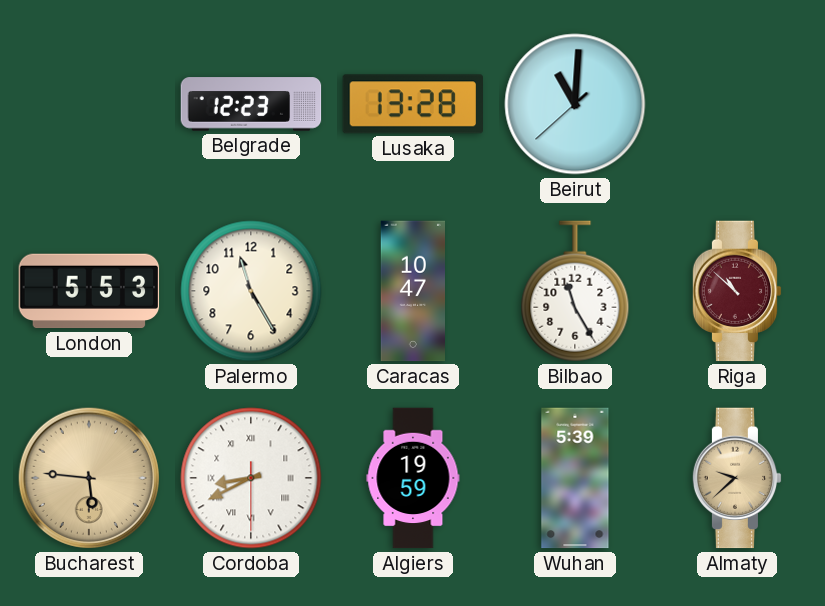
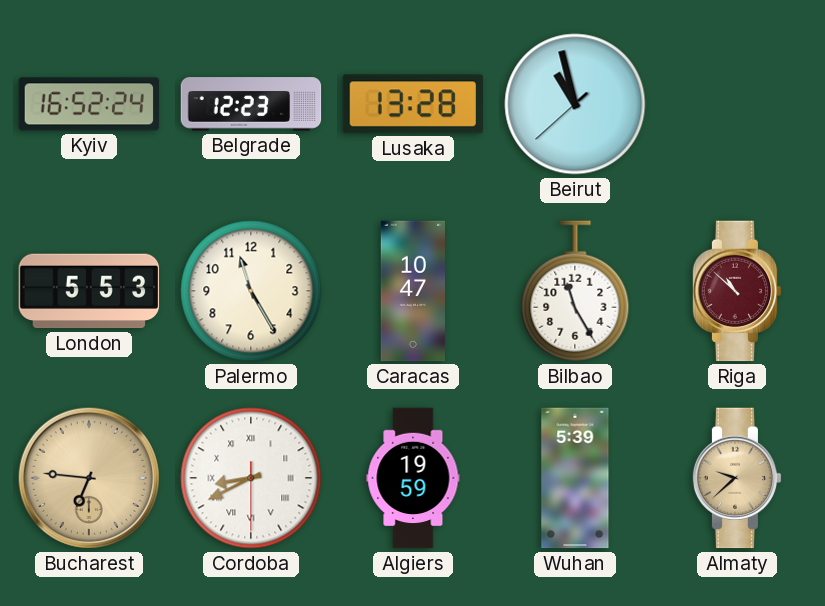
Kyiv: none -> 16:52
Beirut: 11:00 -> 10:57
Bucharest: 5:46 -> 6:46
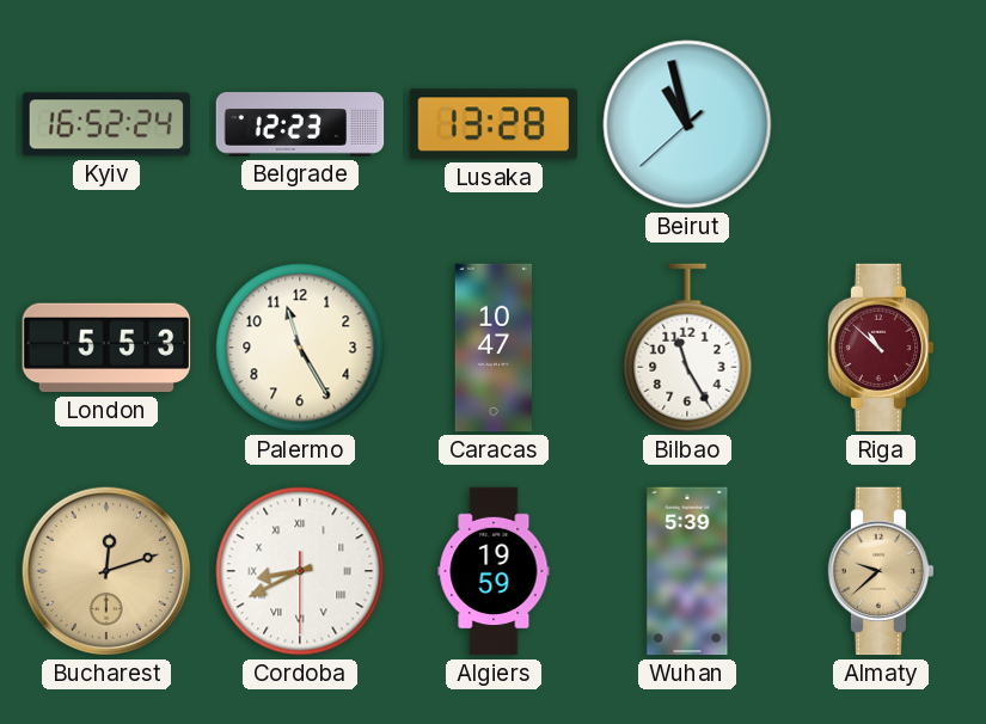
Bucharest: 6:46 -> 12:12
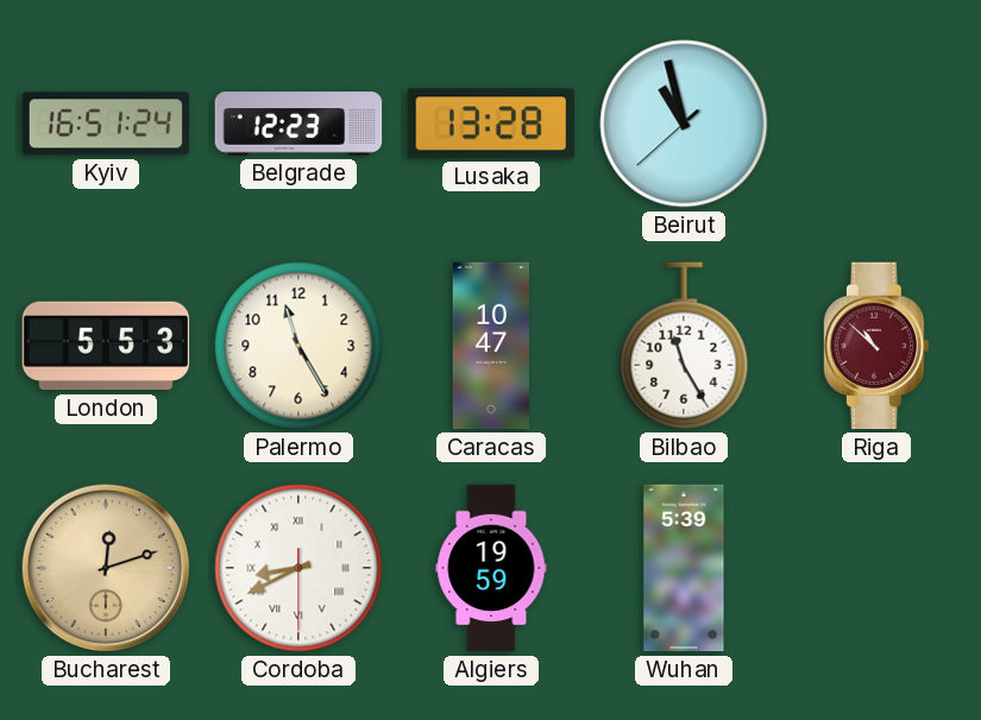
Kyiv: 16:52 -> 16:51
Almaty: 9:38 -> none
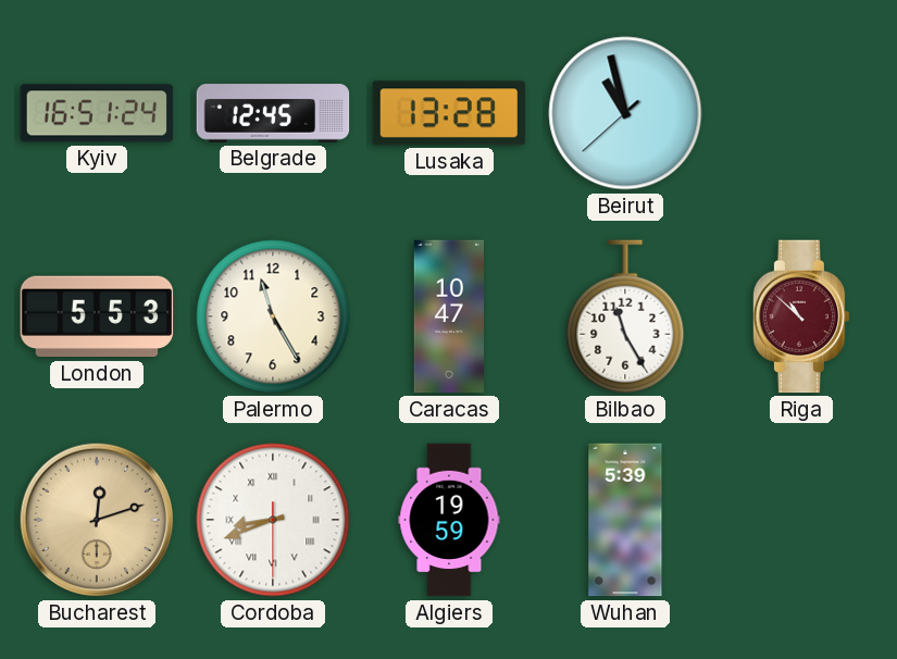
Belgrade: 12:23 -> 12:45
Cordoba: 8:40 -> 8:41
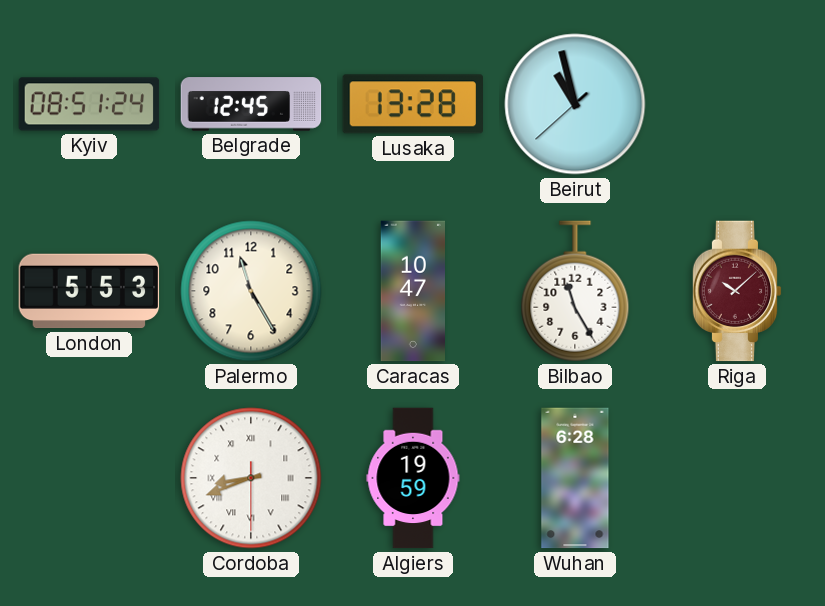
Kyiv: 16:51 -> 08:51
Riga: 10:52 -> 10:08
Bucharest: 12:12 -> none
Wuhan: 5:39 -> 6:28
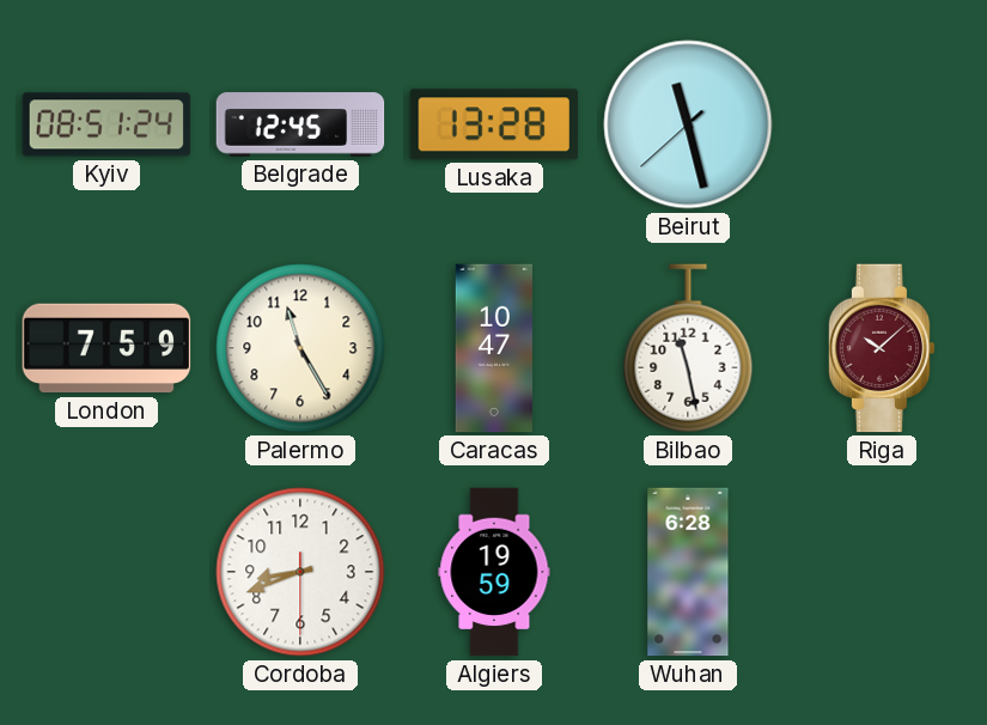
Beirut: 10:57 -> 11:27
London: 5:53 -> 7:59
Bilbao: 11:25 -> 11:28
Cordoba numerals: Roman -> Arabic
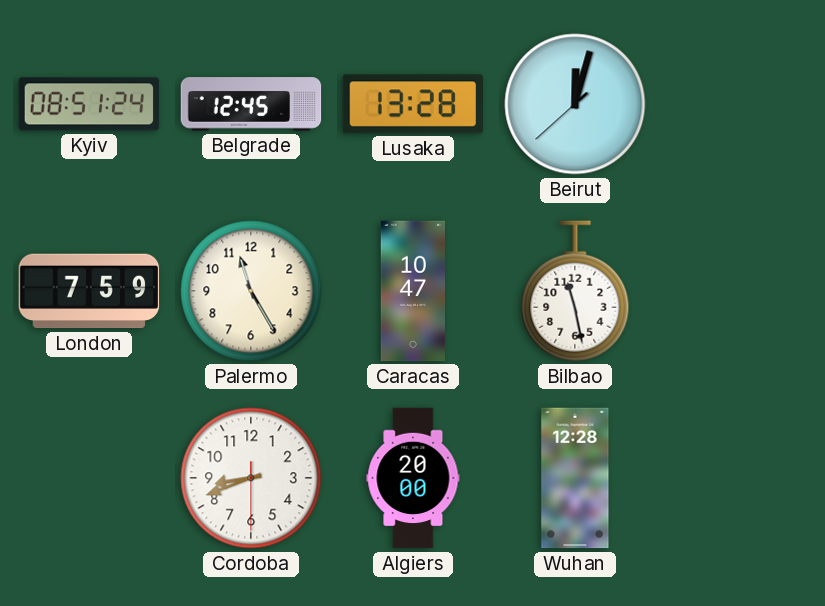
Beirut: 11:27 -> 12:02
Riga: 10:08 -> none
Algiers: 19:59 -> 20:00
Wuhan: 6:28 -> 12:28
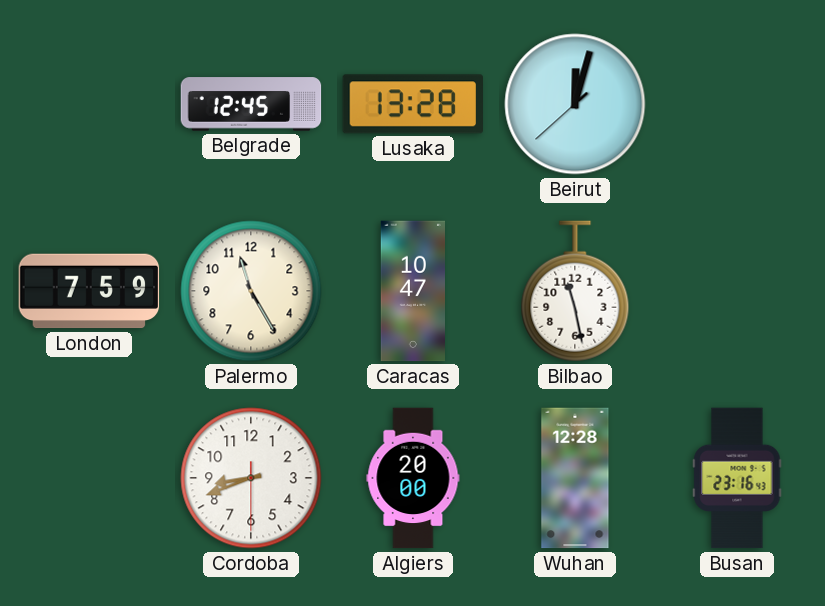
Kyiv: 08:51 -> none
Busan: none -> 23:16
